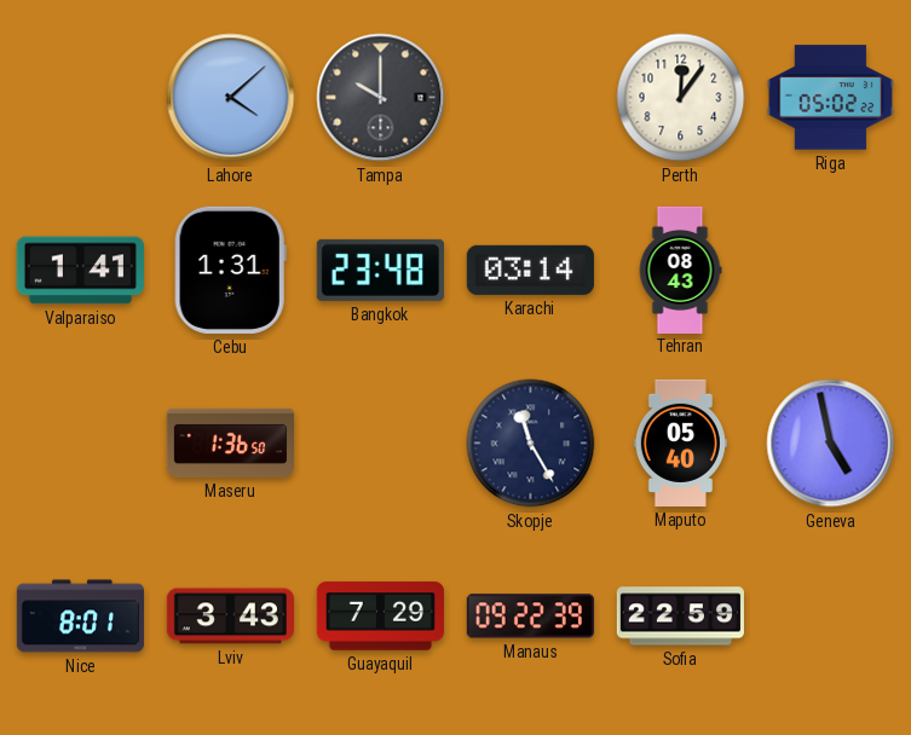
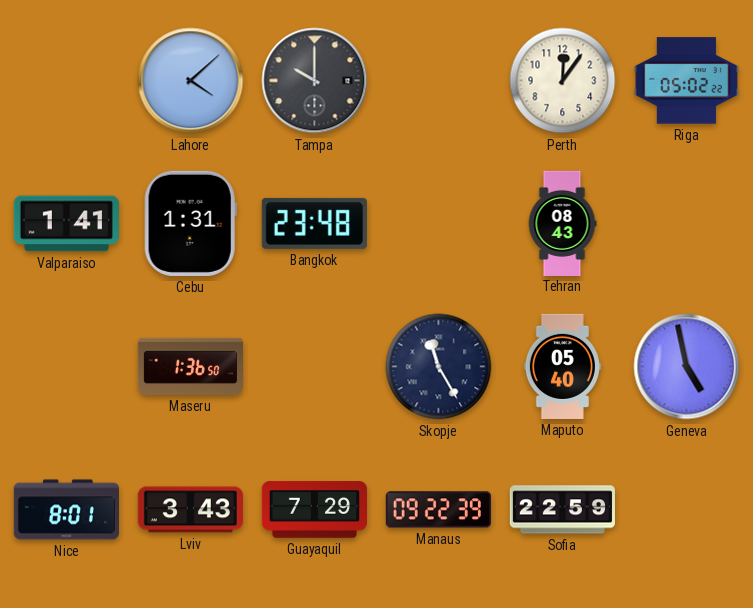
Karachi: 03:14 -> none
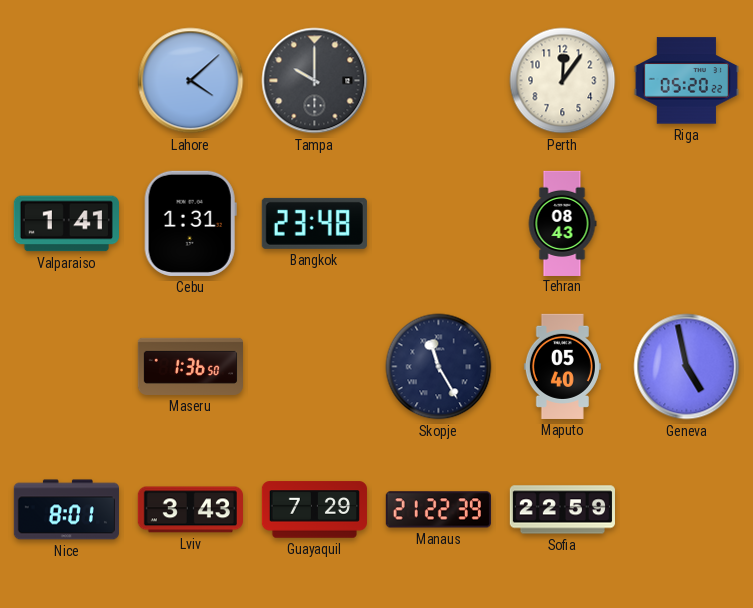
Riga: 05:02 -> 05:20
Manaus: 09:22 -> 21:22
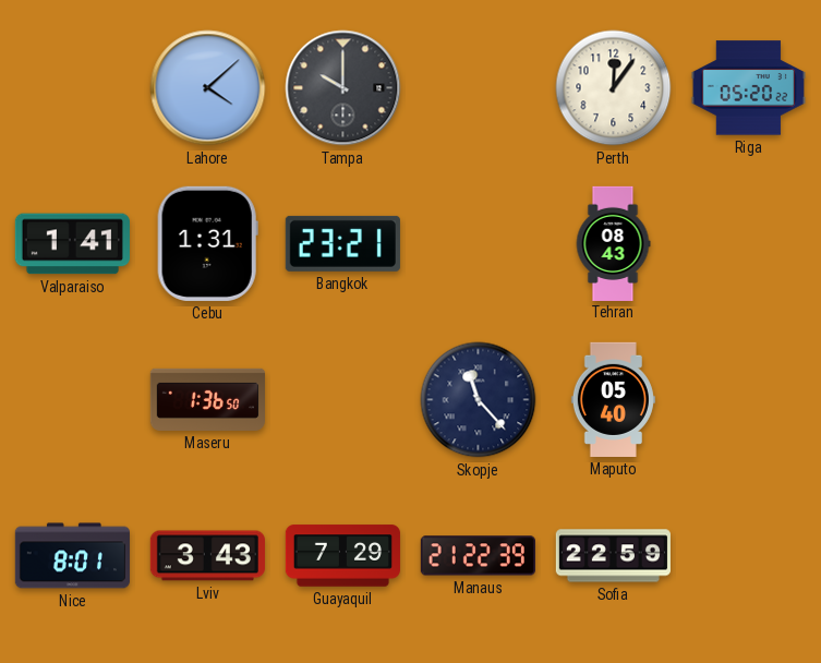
Bangkok: 23:48 -> 23:21
Skopje: 11:25 -> 11:23
Geneva: 4:58 -> none
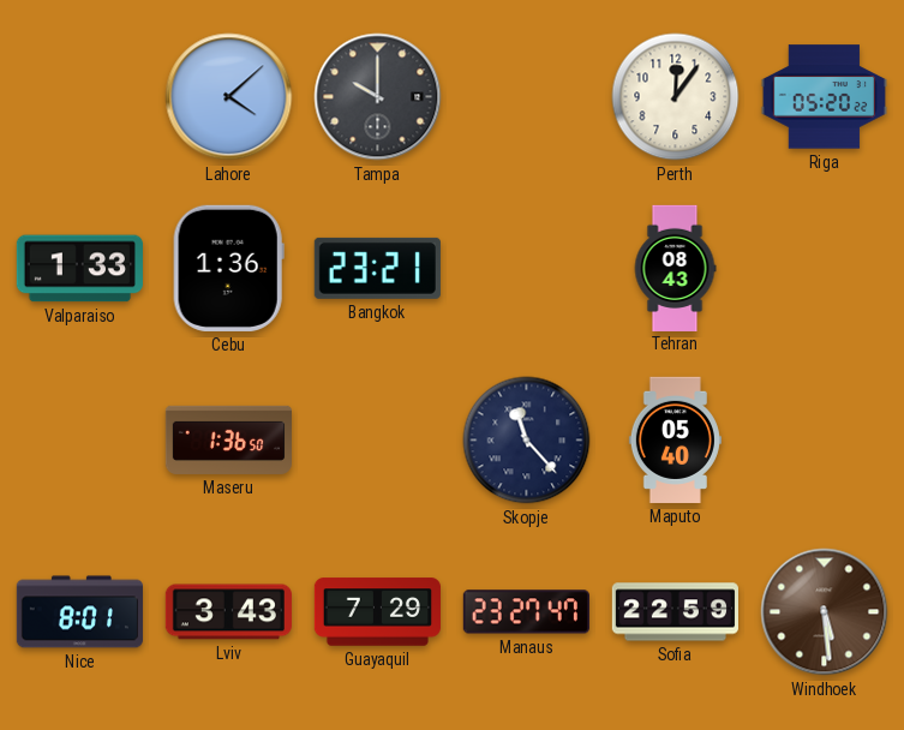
Valparaiso: 1:41 -> 1:33
Cebu: 1:31 -> 1:36
Manaus: 21:22 -> 23:27
Windhoek: none -> 5:29
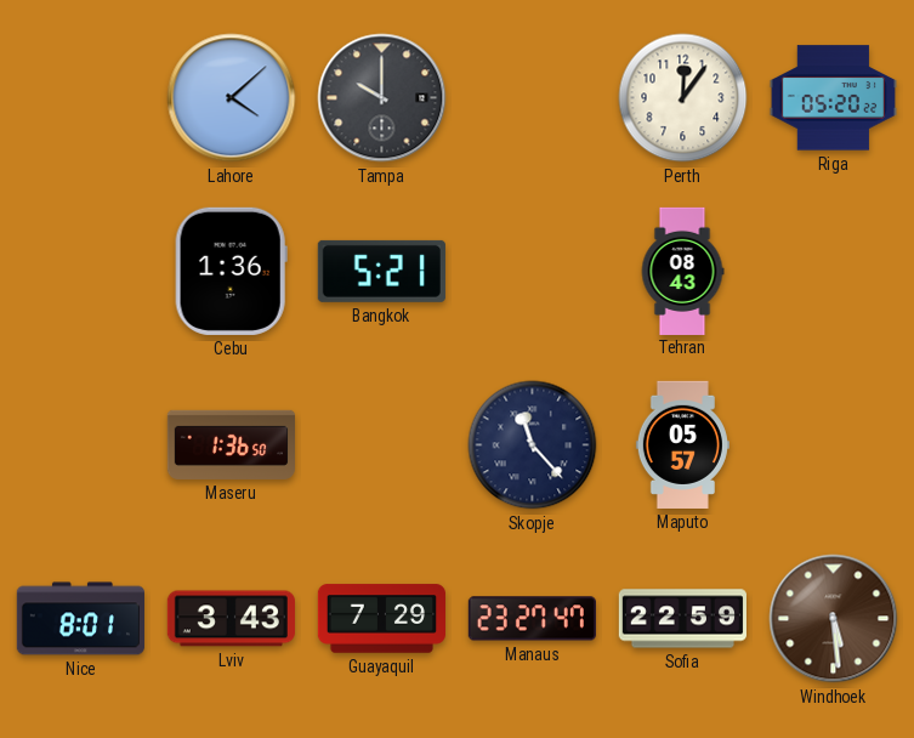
Valparaiso: 1:33 -> none
Bangkok: 23:21 -> 5:21
Maputo: 05:40 -> 05:57
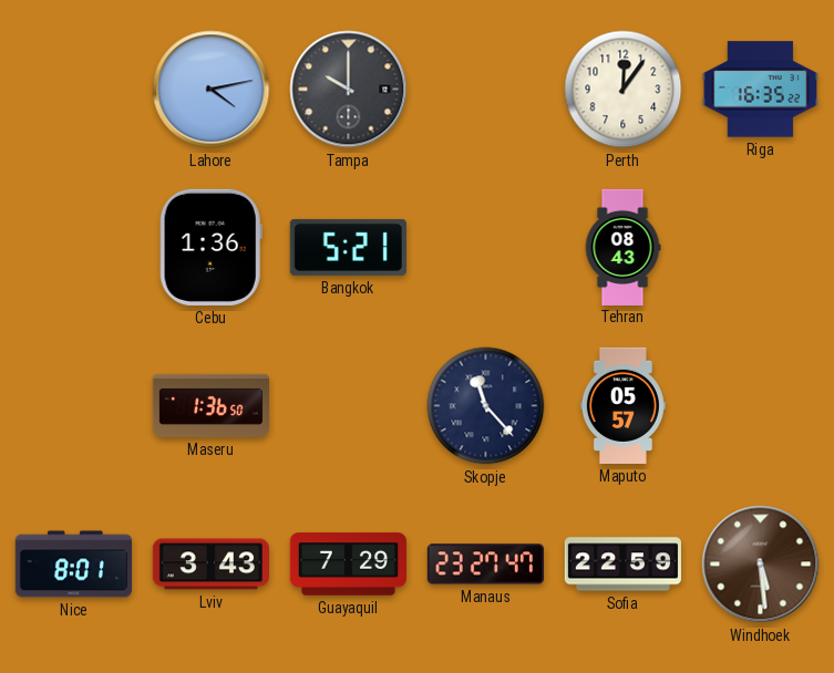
Lahore: 4:08 -> 4:13
Riga: 05:20 -> 16:35
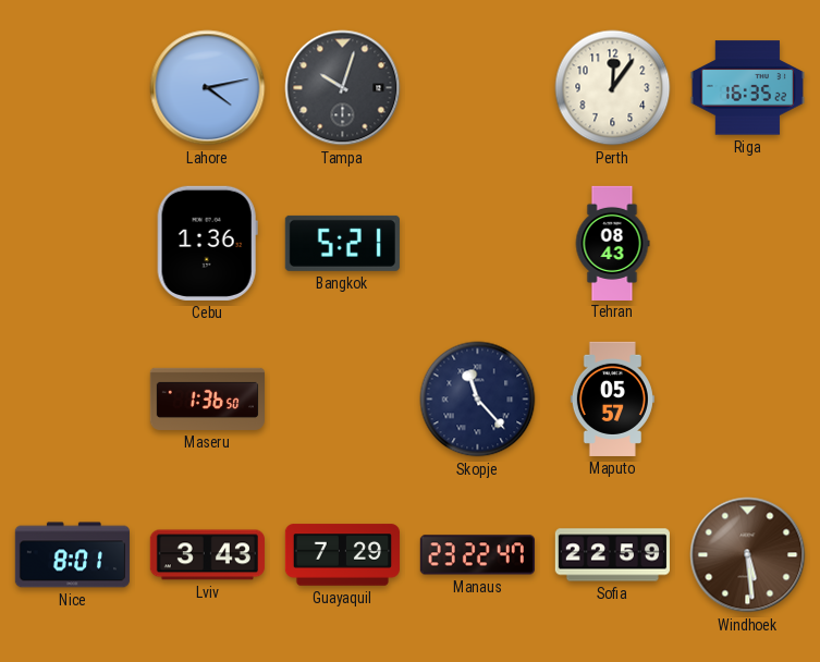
Tampa: 10:00 -> 10:03
Manaus: 23:27 -> 23:22
